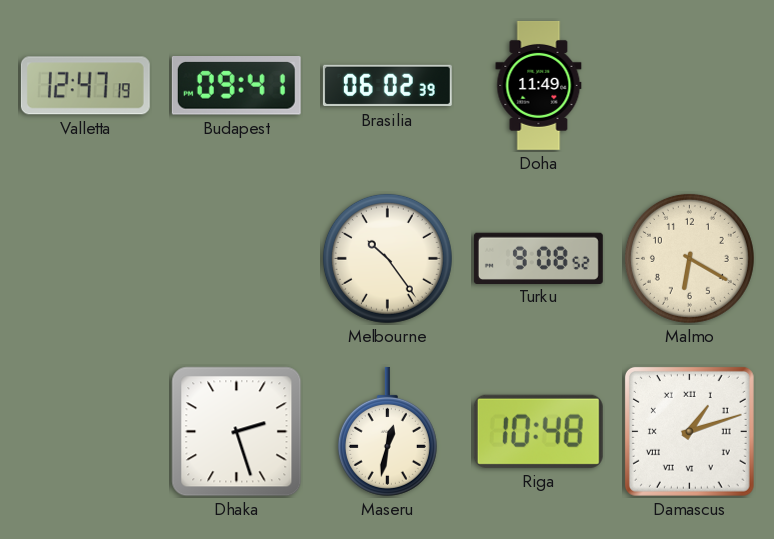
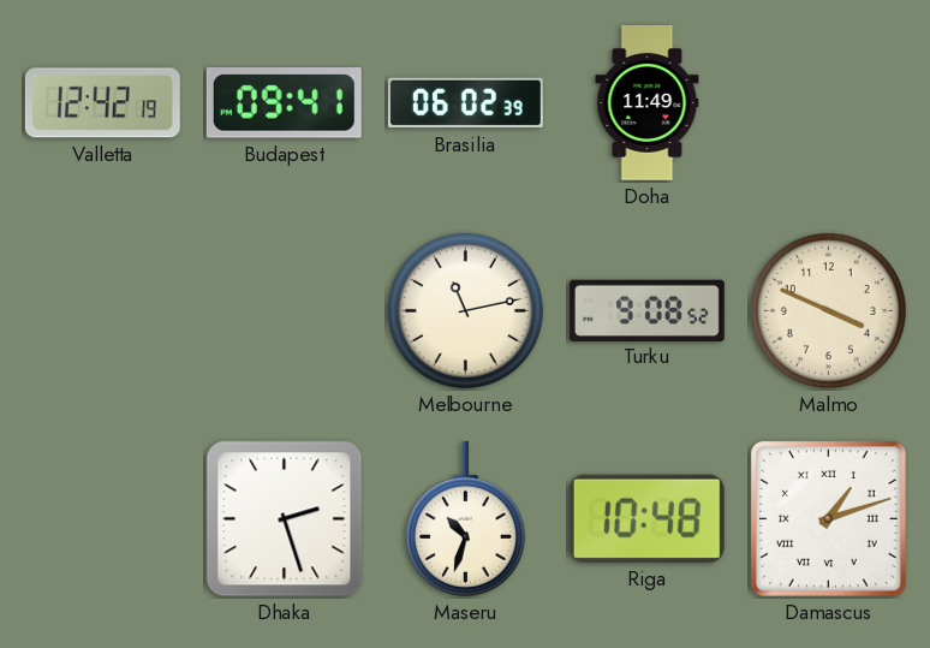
Valletta: 12:47 -> 12:42
Melbourne: 10:24 -> 11:13
Malmo: 6:20 -> 3:49
Maseru: 12:32 -> 10:33
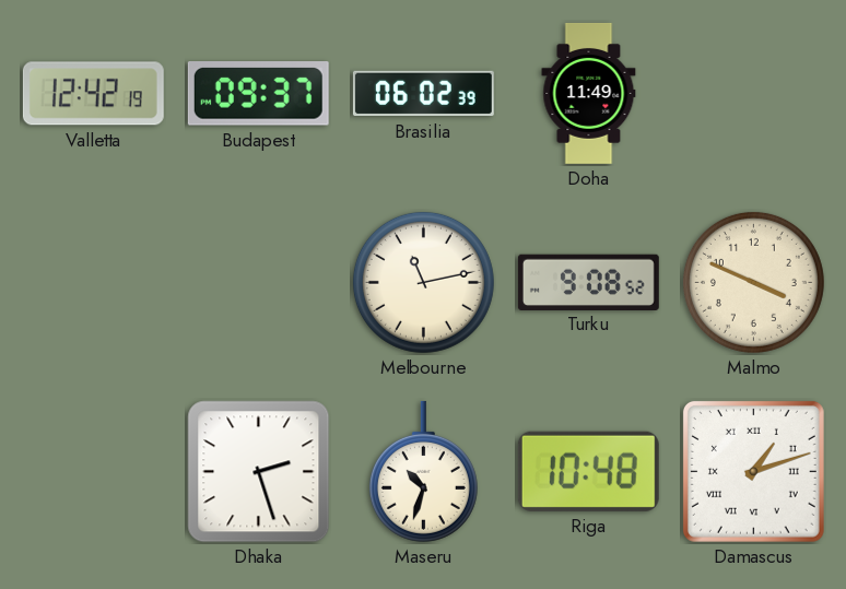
Budapest: 09:41 -> 09:37
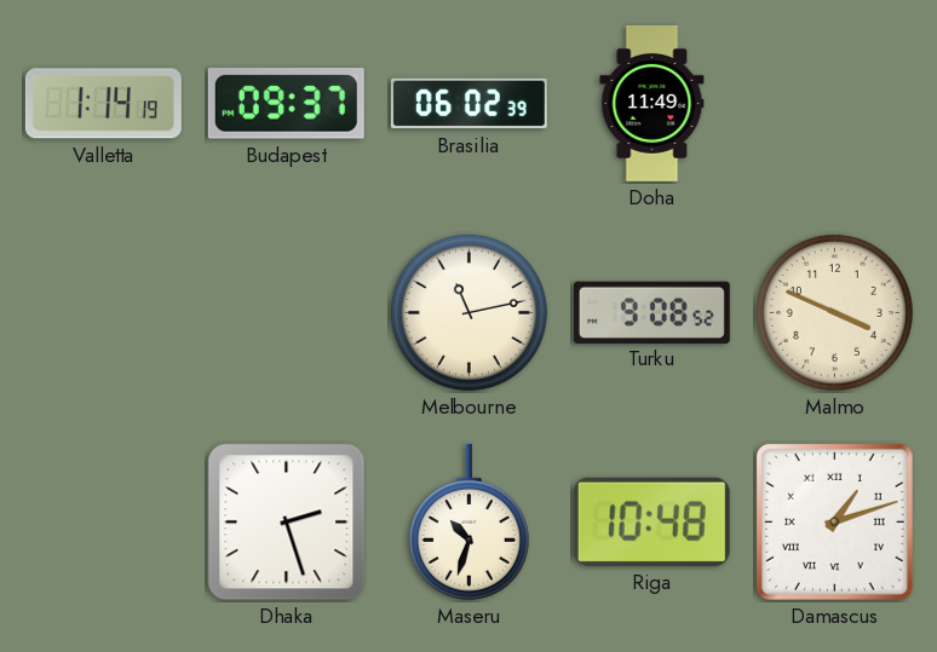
Valletta: 12:42 -> 1:14
